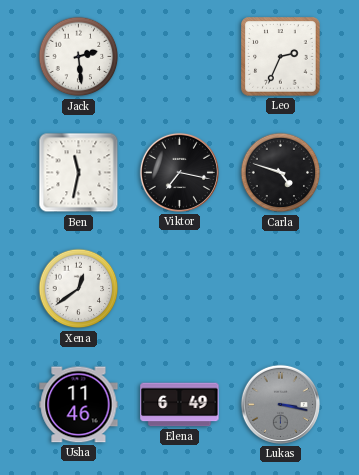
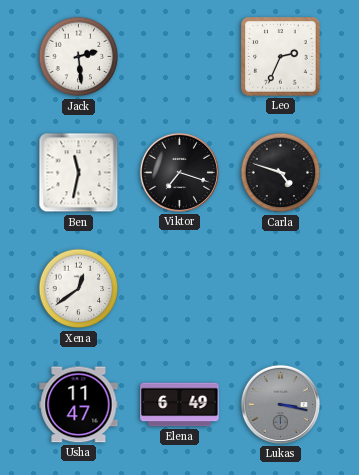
Viktor: 7:17 -> 7:18
Usha: 11:46 -> 11:47
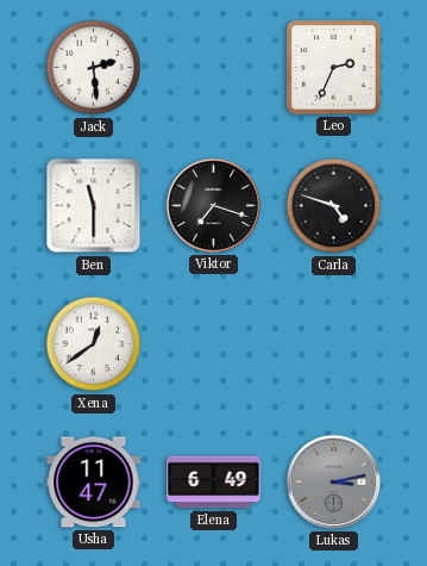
Ben: 11:32 -> 11:30
Lukas: 3:17 -> 3:13
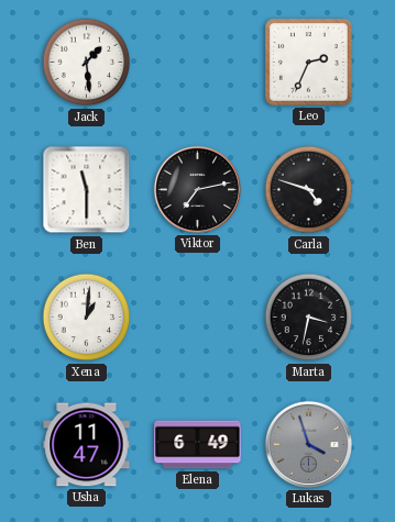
Jack: 2:29 -> 1:29
Viktor: 7:18 -> 7:13
Xena: 12:39 -> 1:01
Marta: none -> 3:32
Lukas: 3:13 -> 3:57
